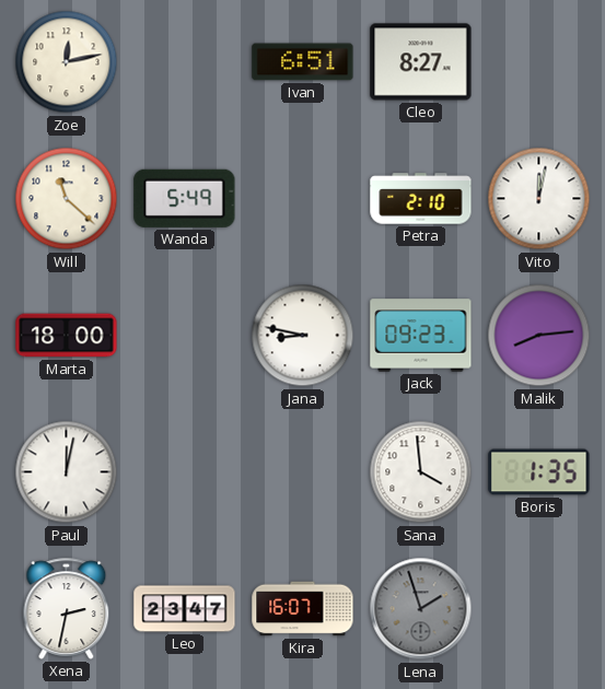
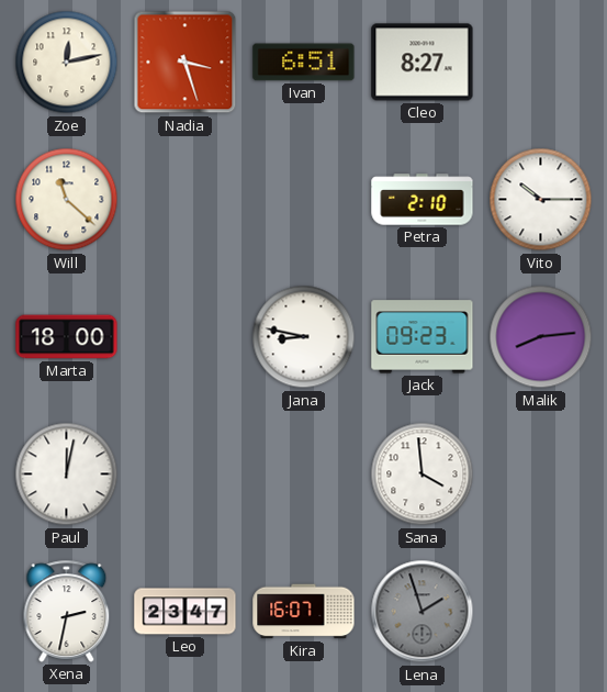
Nadia: none -> 3:27
Wanda: 5:49 -> none
Vito: 12:02 -> 10:15
Boris: 1:35 -> none
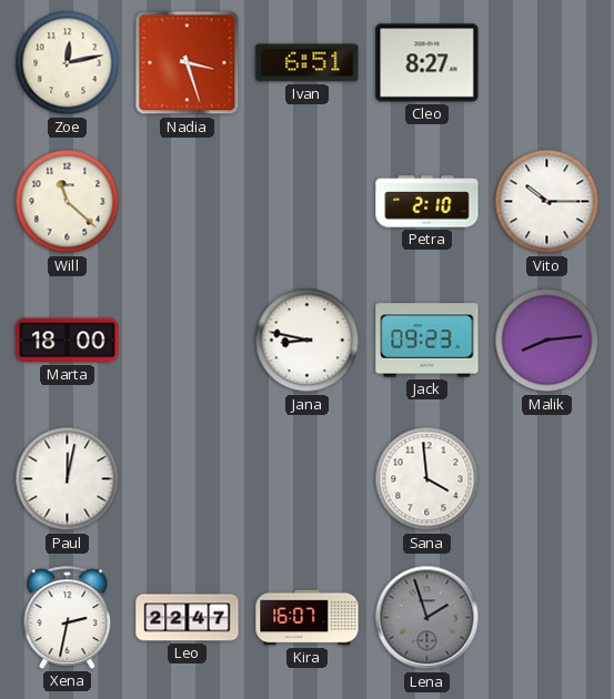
Leo: 23:47 -> 22:47
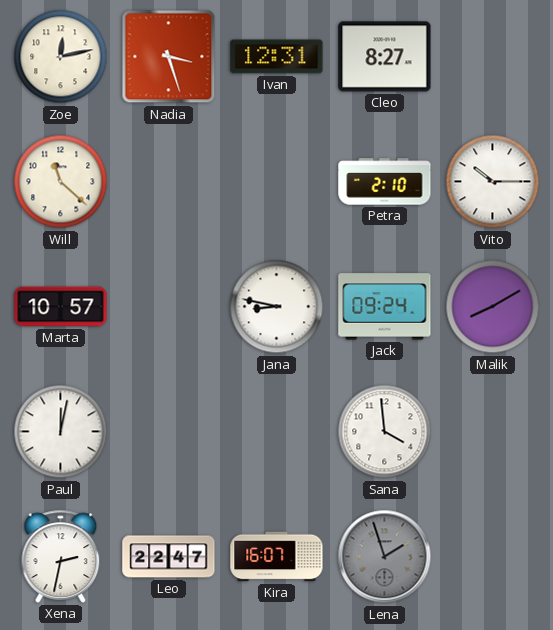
Ivan: 6:51 -> 12:31
Marta: 18:00 -> 10:57
Jack: 09:23 -> 09:24
Malik: 8:14 -> 8:10
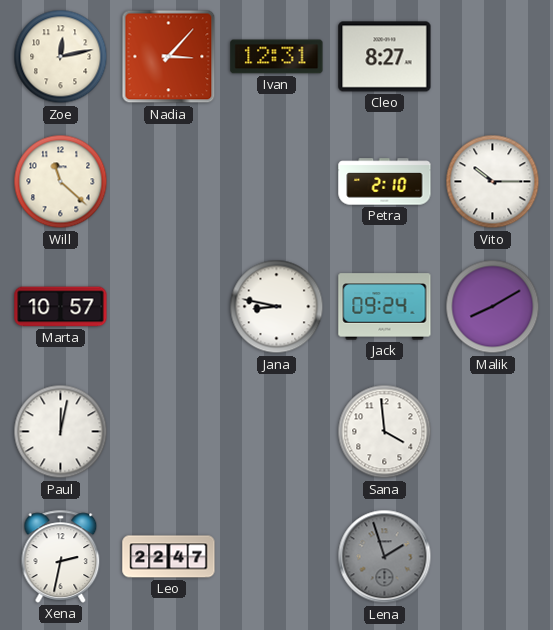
Nadia: 3:27 -> 3:07
Kira: 16:07 -> none
